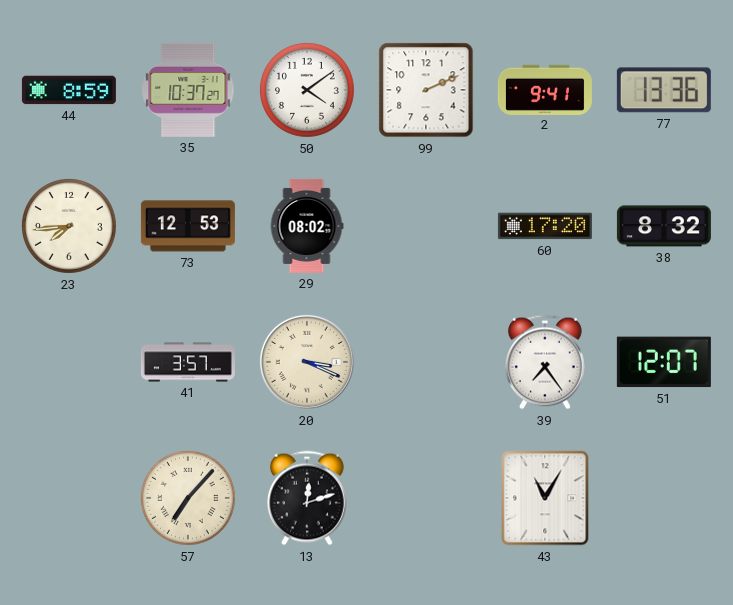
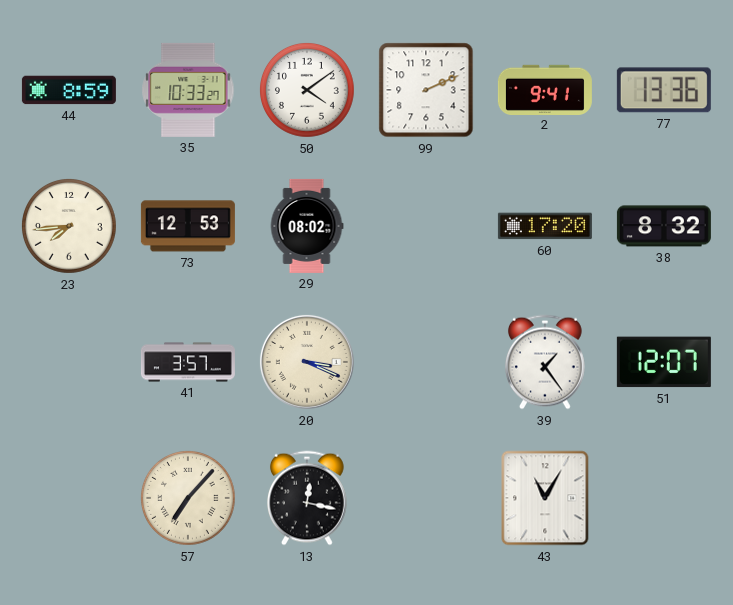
35: 10:37 -> 10:33
39: 7:24 -> 1:24
13: 12:12 -> 12:17
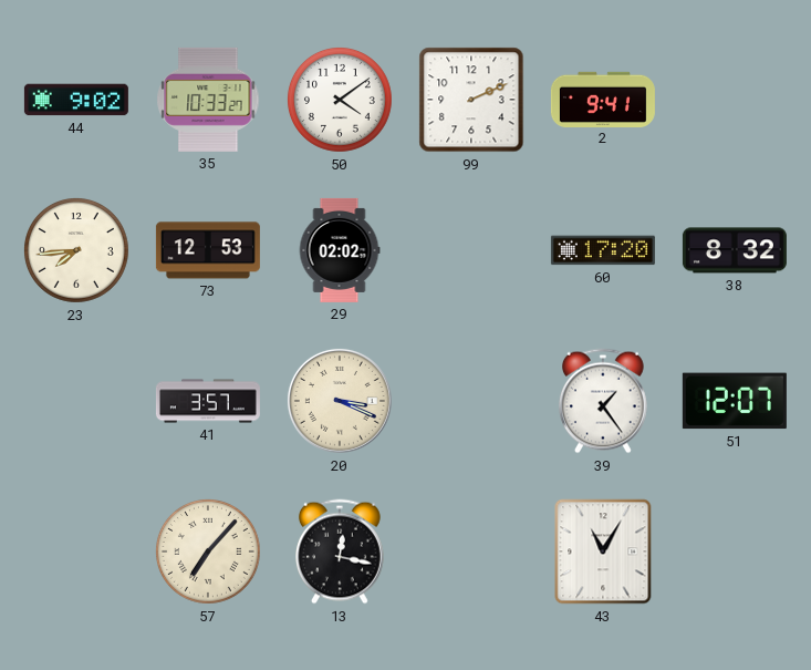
44: 8:59 -> 9:02
77: 13:36 -> none
29: 08:02 -> 02:02
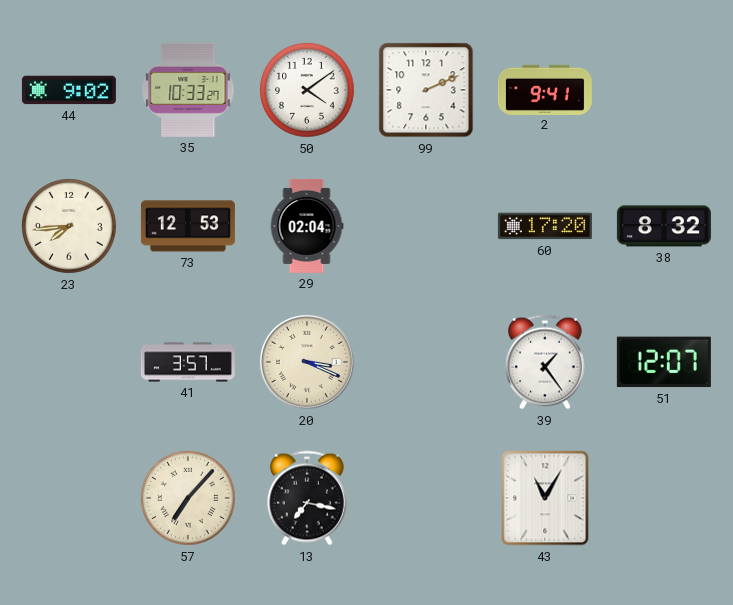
29: 02:02 -> 02:04
13: 12:17 -> 7:17
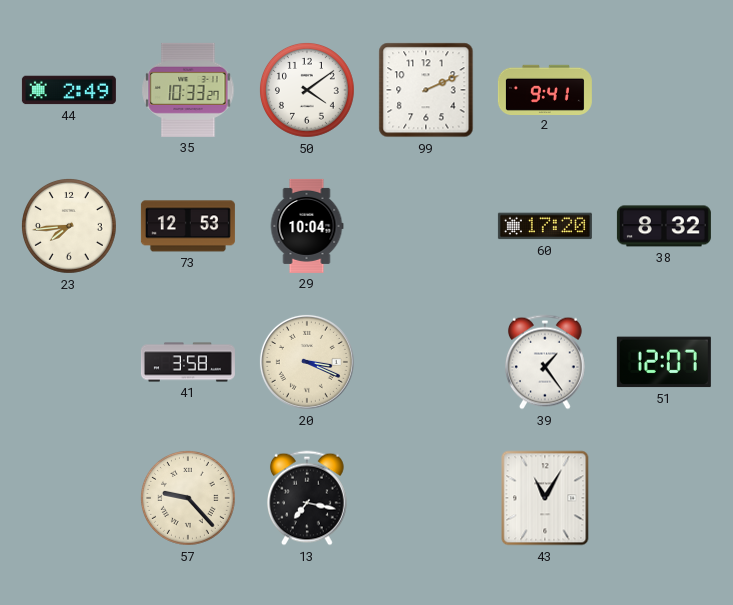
44: 9:02 -> 2:49
29: 02:04 -> 10:04
41: 3:57 -> 3:58
57: 7:07 -> 9:23
